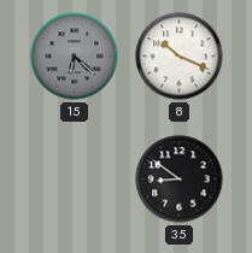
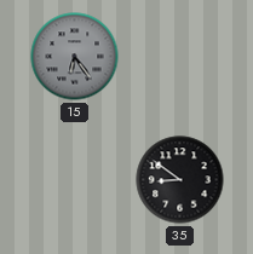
15: 6:22 -> 6:24
8: 10:19 -> none
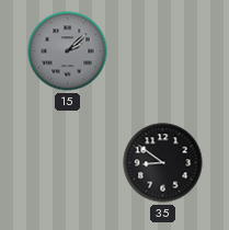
15: 6:24 -> 2:08
